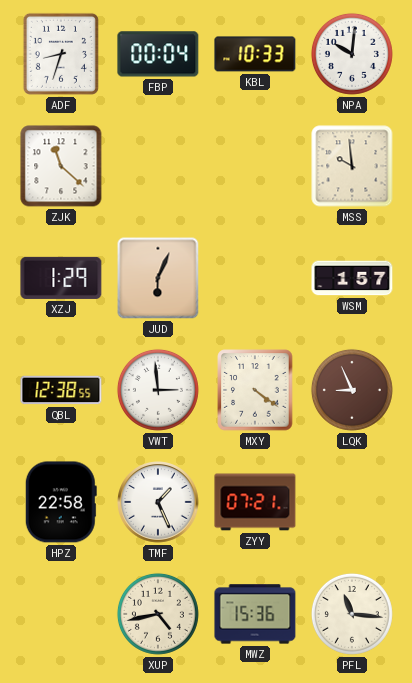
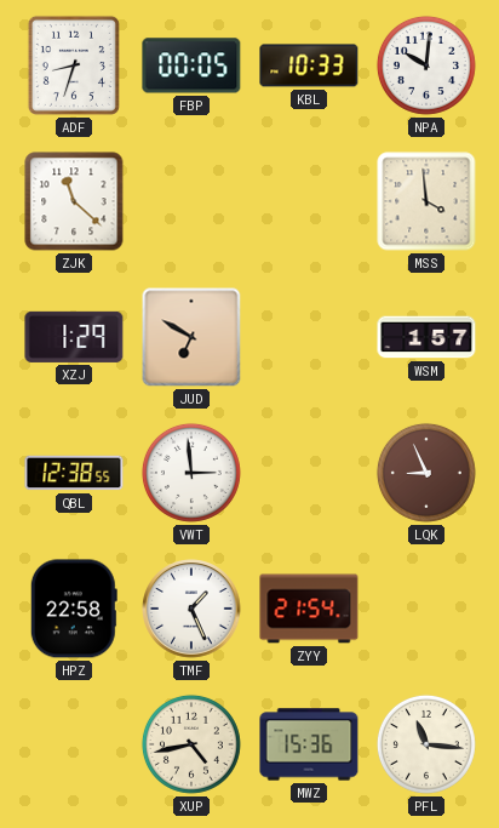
FBP: 00:04 -> 00:05
MSS: 9:59 -> 3:59
JUD: 6:04 -> 6:50
MXY: 4:21 -> none
ZYY: 07:21 -> 21:54
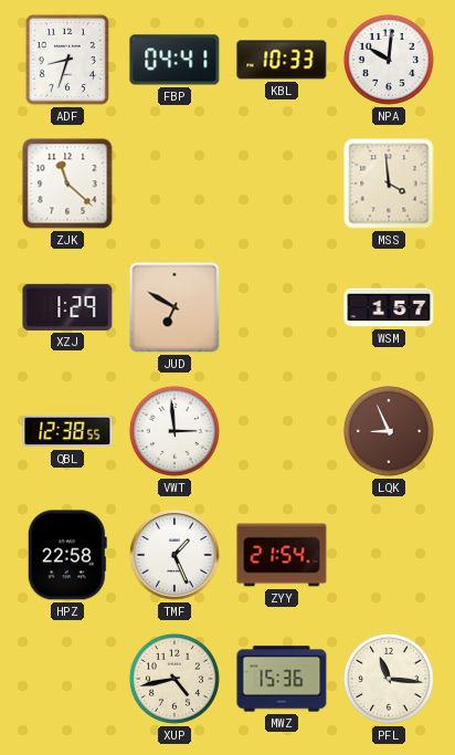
FBP: 00:05 -> 04:41
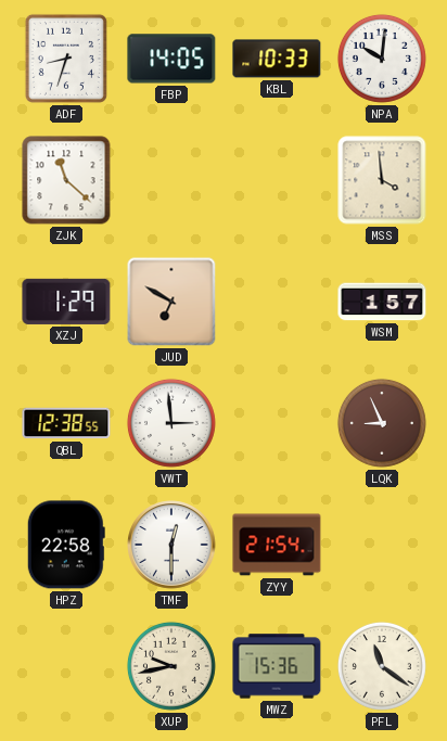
FBP: 04:41 -> 14:05
TMF: 1:26 -> 12:30
XUP: 4:43 -> 9:43
PFL: 11:16 -> 11:21
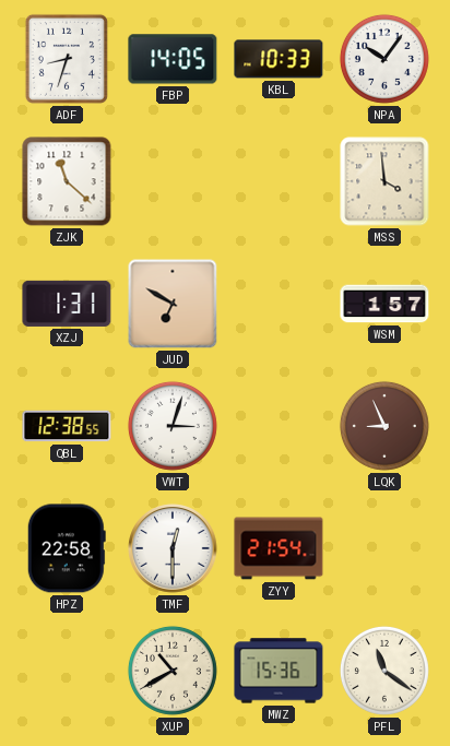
NPA: 10:01 -> 10:06
XZJ: 1:29 -> 1:31
VWT: 2:59 -> 3:03
XUP: 9:43 -> 10:40
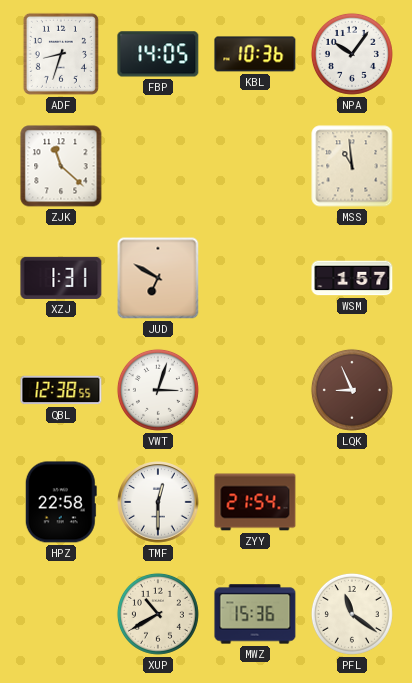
KBL: 10:33 -> 10:36
MSS: 3:59 -> 10:59
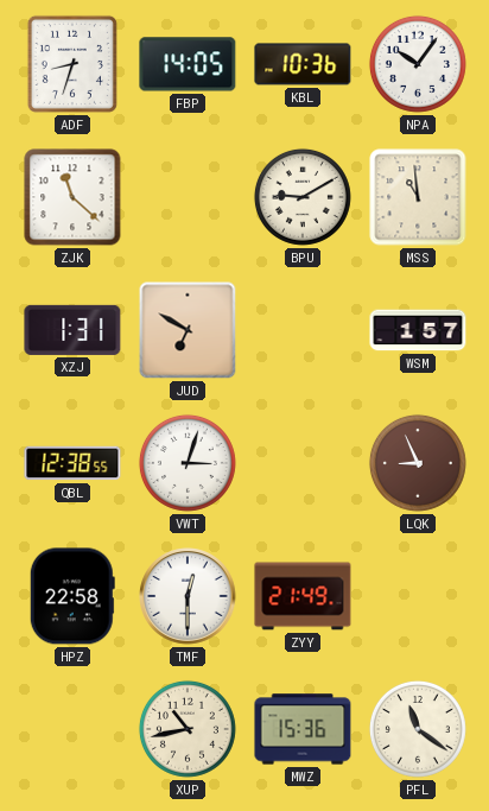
BPU: none -> 9:10
ZYY: 21:54 -> 21:49
XUP: 10:40 -> 10:43
